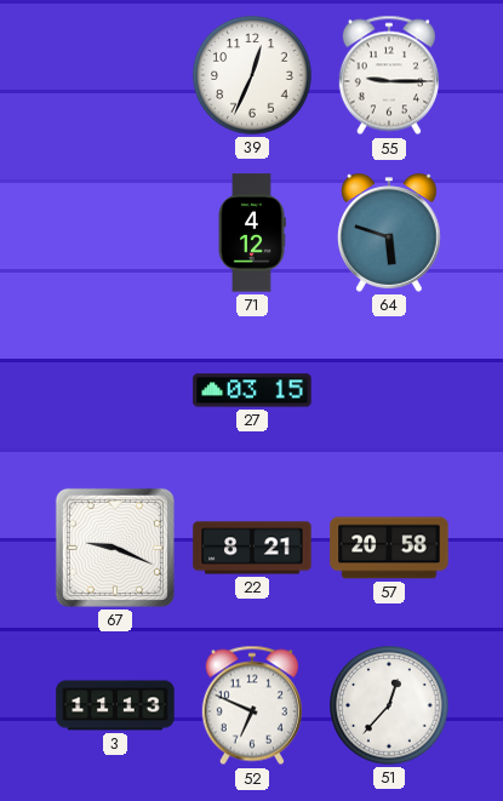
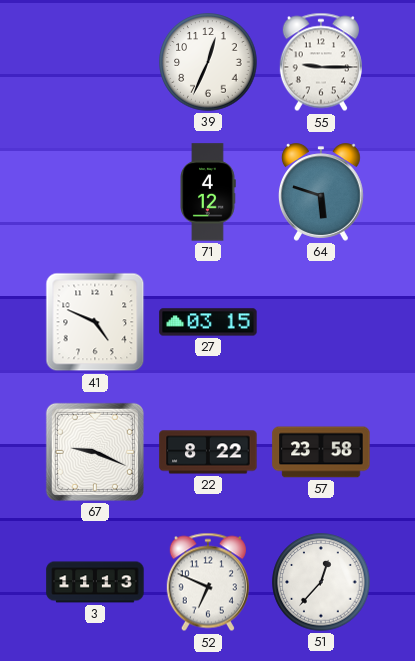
41: none -> 4:49
22: 8:21 -> 8:22
57: 20:58 -> 23:58
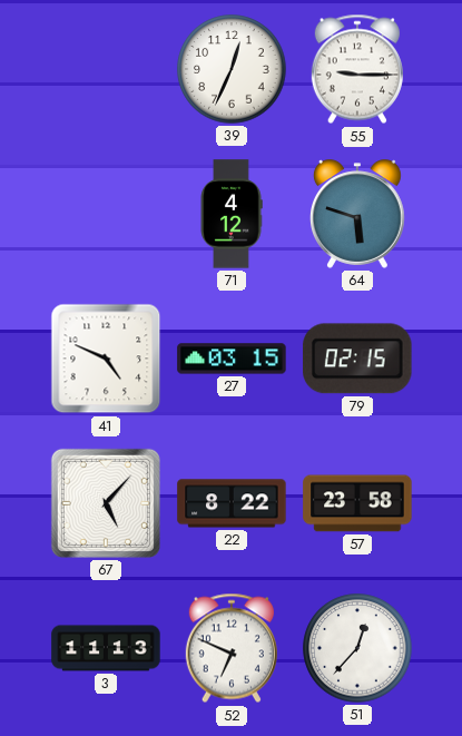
79: none -> 02:15
67: 9:19 -> 5:07
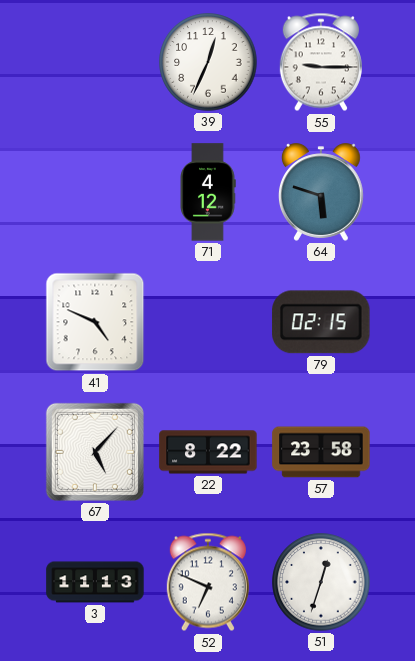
27: 03:15 -> none
51: 12:37 -> 12:33
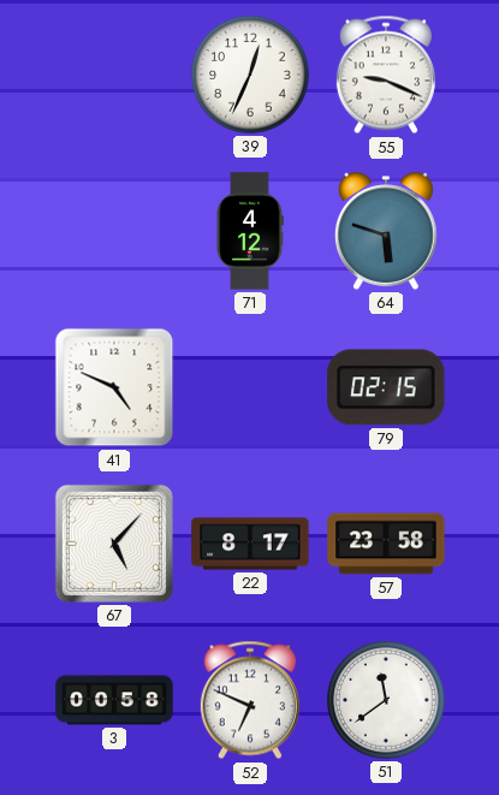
55: 9:15 -> 9:19
22: 8:22 -> 8:17
3: 11:13 -> 00:58
51: 12:33 -> 11:39
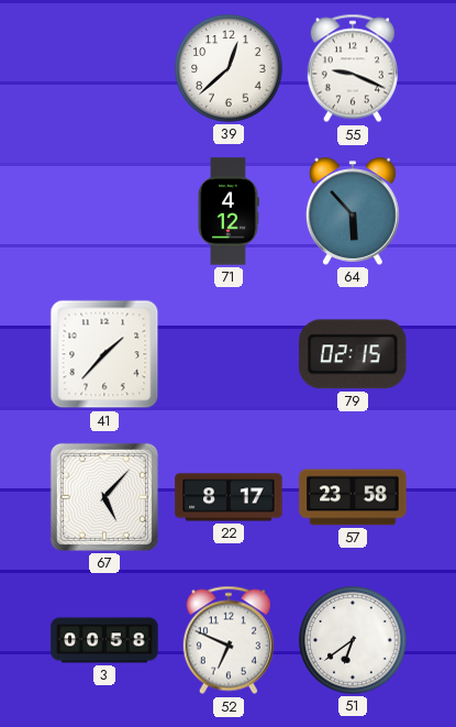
39: 12:34 -> 12:38
64: 5:48 -> 5:53
41: 4:49 -> 1:37
51: 11:39 -> 6:39
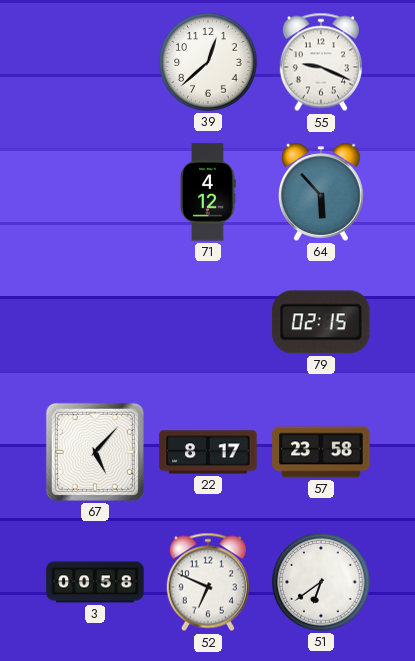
41: 1:37 -> none
